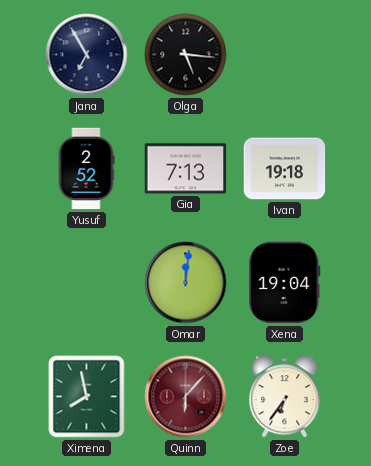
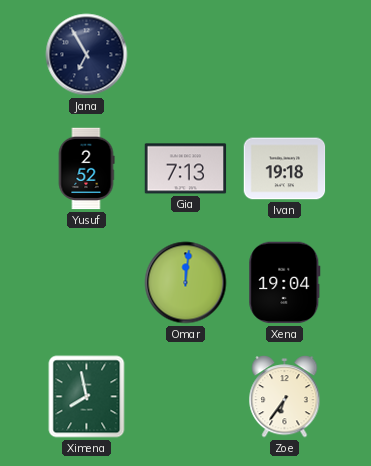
Olga: 5:16 -> none
Quinn: 6:07 -> none
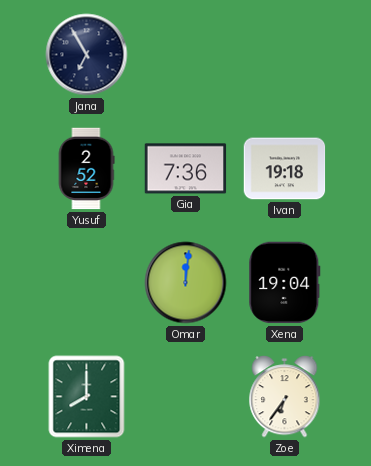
Gia: 7:13 -> 7:36
Ximena: 7:58 -> 8:00
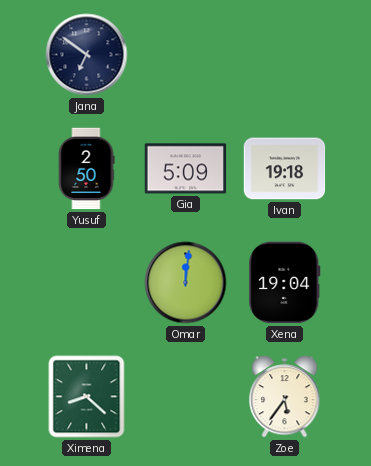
Jana: 6:55 -> 6:51
Yusuf: 2:52 -> 2:50
Gia: 7:36 -> 5:09
Ximena: 8:00 -> 8:22
Zoe: 6:36 -> 5:36
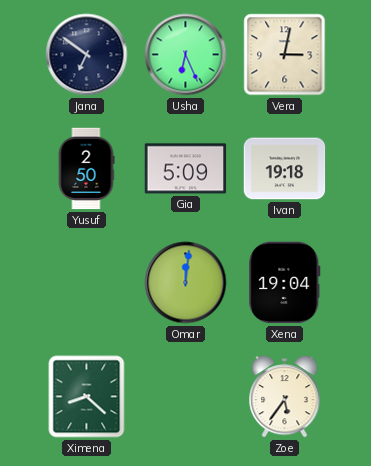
Usha: none -> 6:26
Vera: none -> 3:02
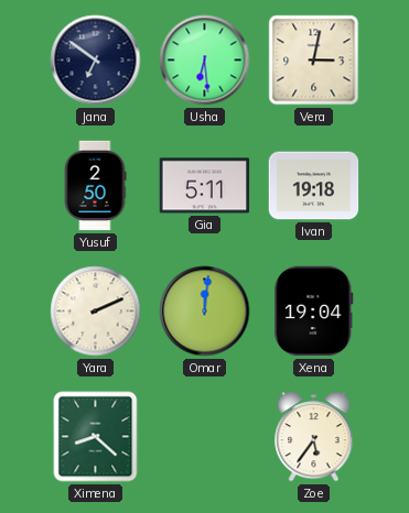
Usha: 6:26 -> 6:29
Gia: 5:09 -> 5:11
Yara: none -> 2:11
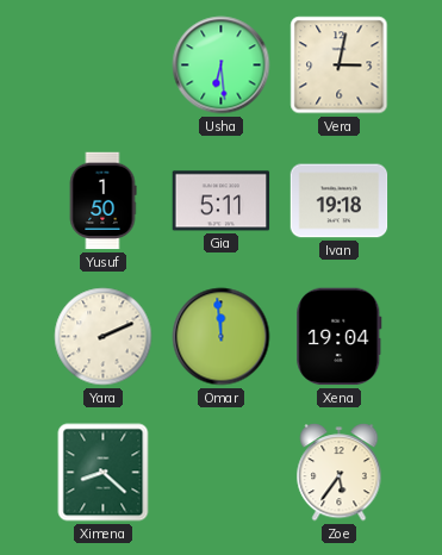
Jana: 6:51 -> none
Yusuf: 2:50 -> 1:50
Omar: 12:01 -> 11:59
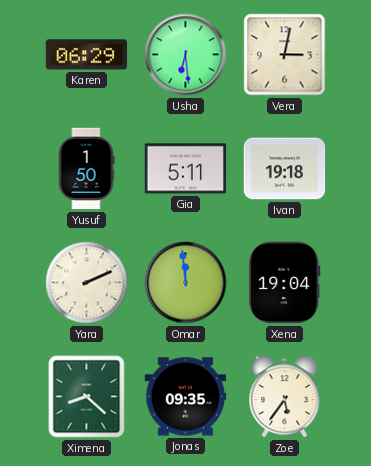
Karen: none -> 06:29
Jonas: none -> 09:35
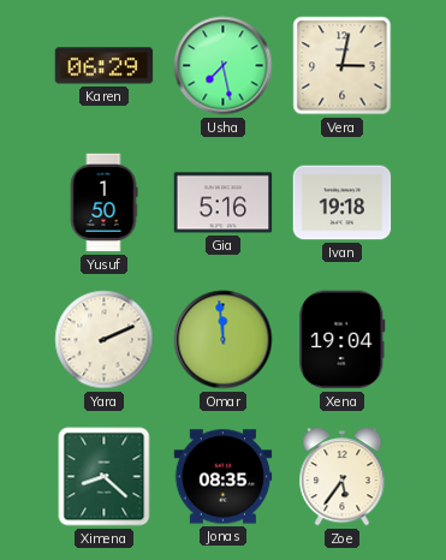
Usha: 6:29 -> 7:28
Gia: 5:11 -> 5:16
Jonas: 09:35 -> 08:35
